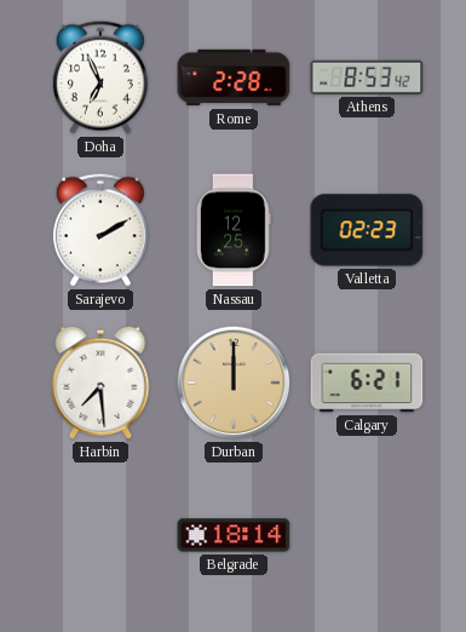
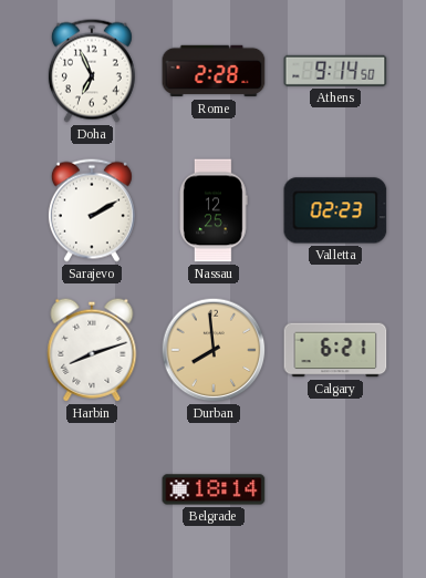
Athens: 8:53 -> 9:14
Harbin: 7:29 -> 8:12
Durban: 12:00 -> 7:59
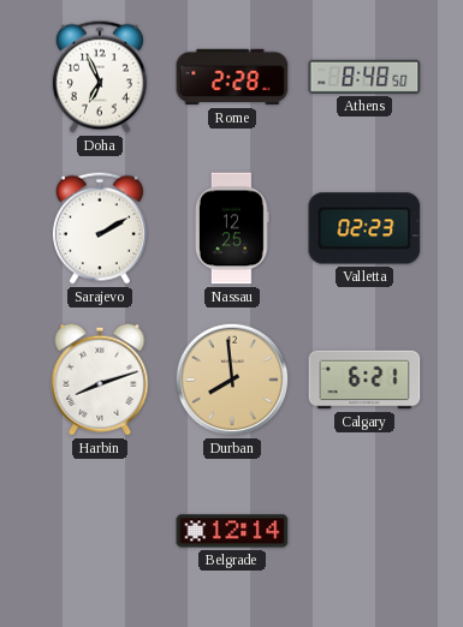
Athens: 9:14 -> 8:48
Belgrade: 18:14 -> 12:14
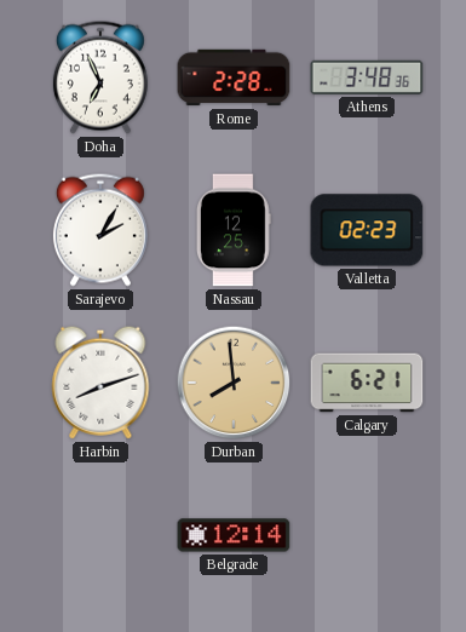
Athens: 8:48 -> 3:48
Sarajevo: 2:10 -> 2:05
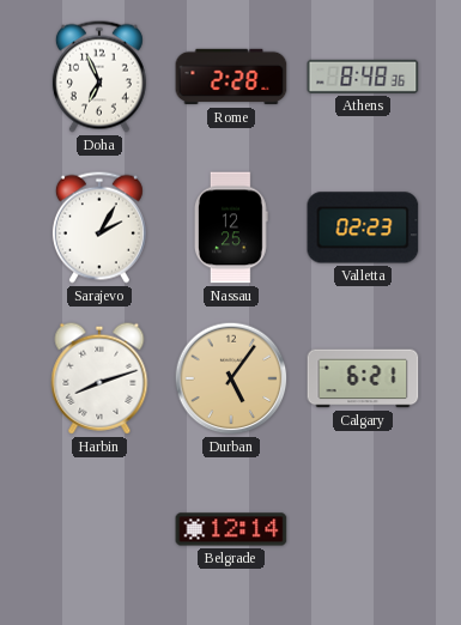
Athens: 3:48 -> 8:48
Durban: 7:59 -> 5:06
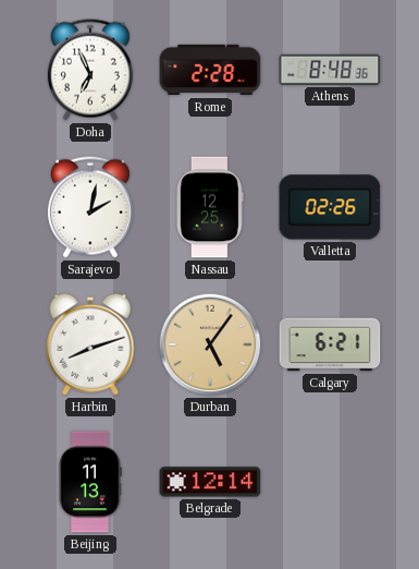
Sarajevo: 2:05 -> 2:02
Valletta: 02:23 -> 02:26
Beijing: none -> 11:13
